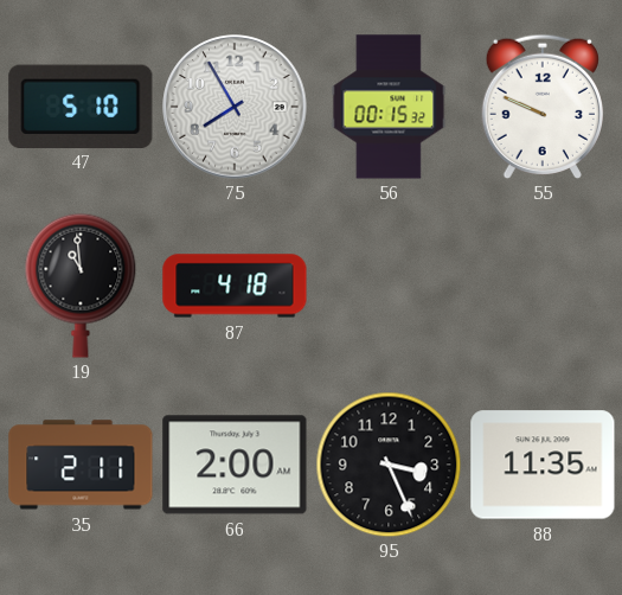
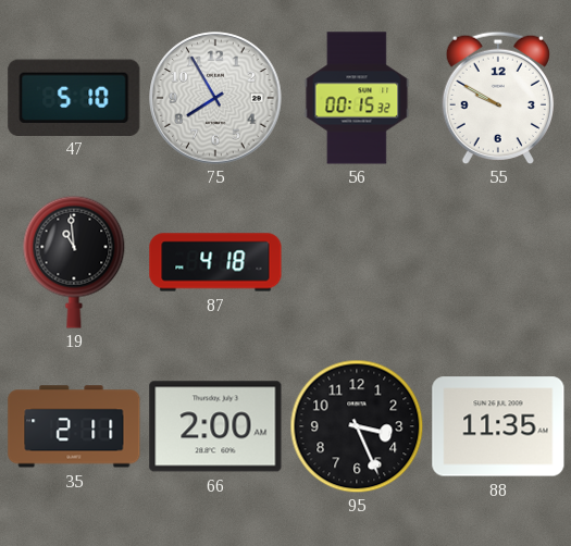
55: 9:49 -> 9:50
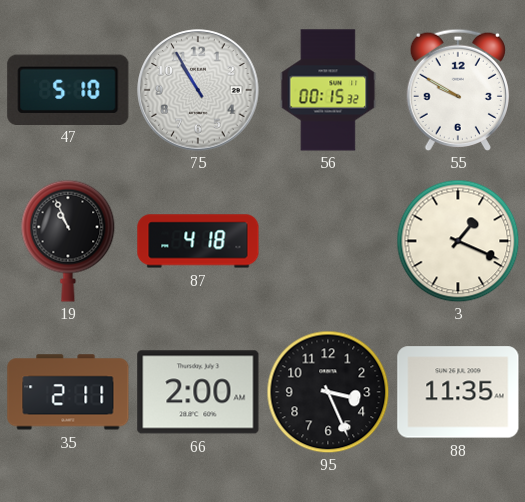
75: 7:55 -> 10:55
19: 10:59 -> 10:56
3: none -> 1:19
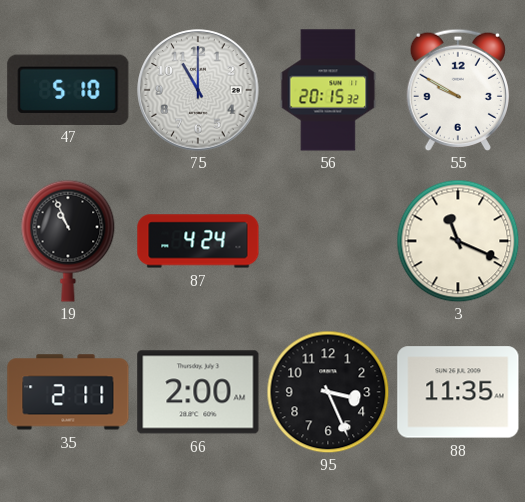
75: 10:55 -> 11:00
56: 00:15 -> 20:15
87: 4:18 -> 4:24
3: 1:19 -> 11:19
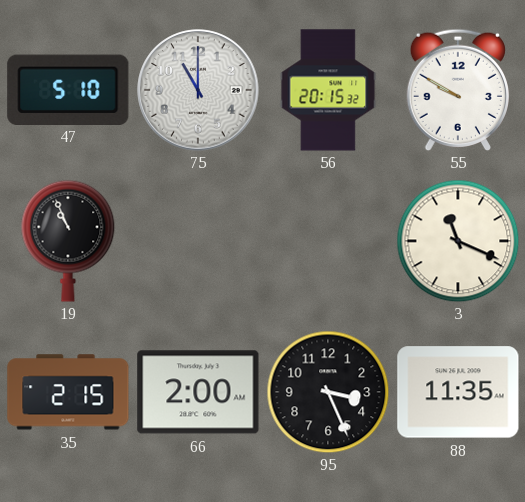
87: 4:24 -> none
35: 2:11 -> 2:15
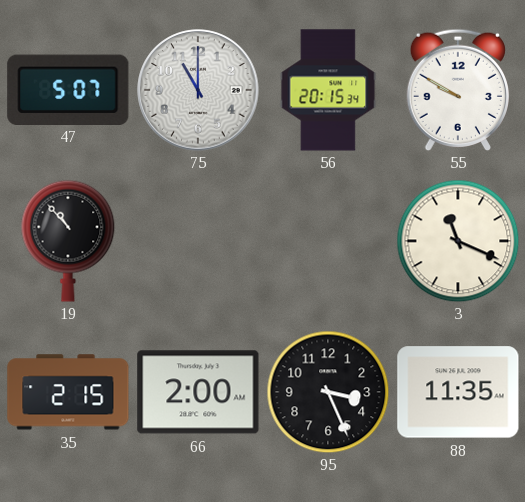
47: 5:10 -> 5:07
56: 20:15:32 -> 20:15:34
19: 10:56 -> 10:53
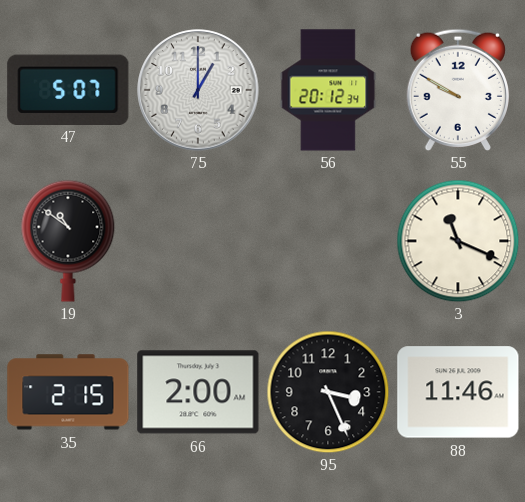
75: 11:00 -> 1:00
56: 20:15 -> 20:12
19: 10:53 -> 10:51
88: 11:35 -> 11:46
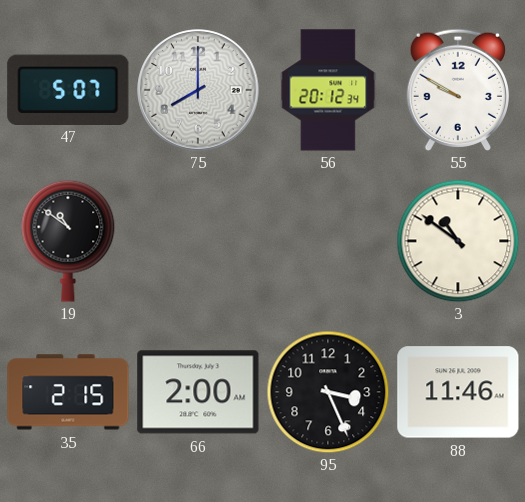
75: 1:00 -> 8:00
3: 11:19 -> 10:51
